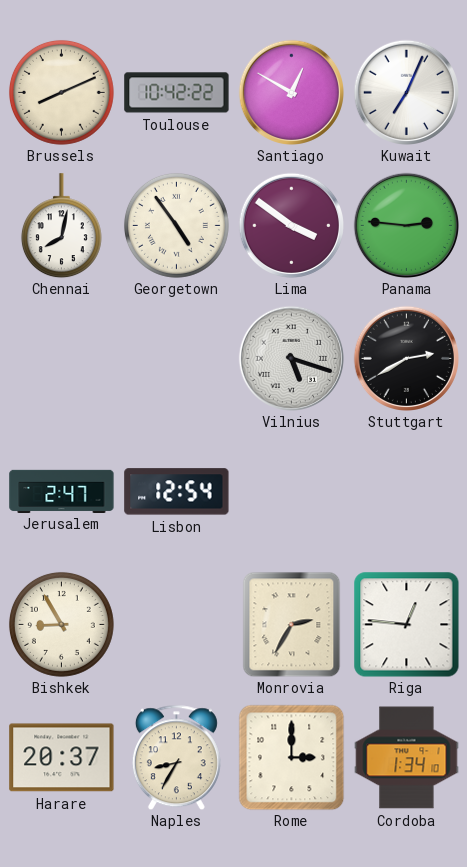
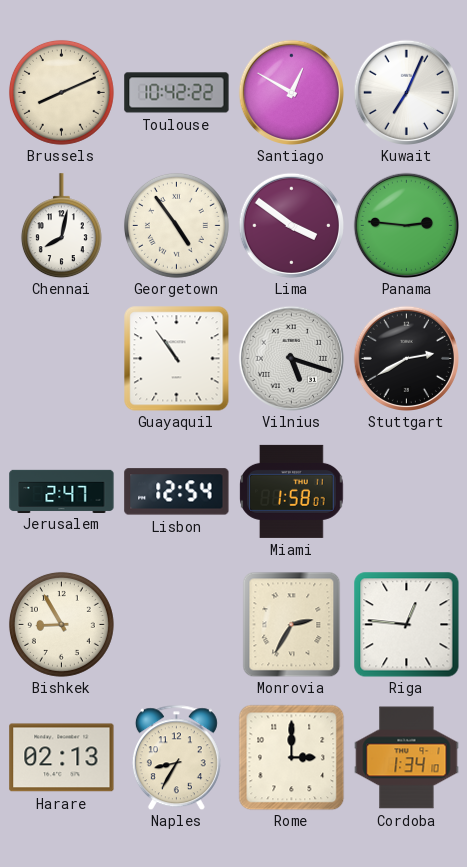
Guayaquil: none -> 10:54
Miami: none -> 1:58
Harare: 20:37 -> 02:13
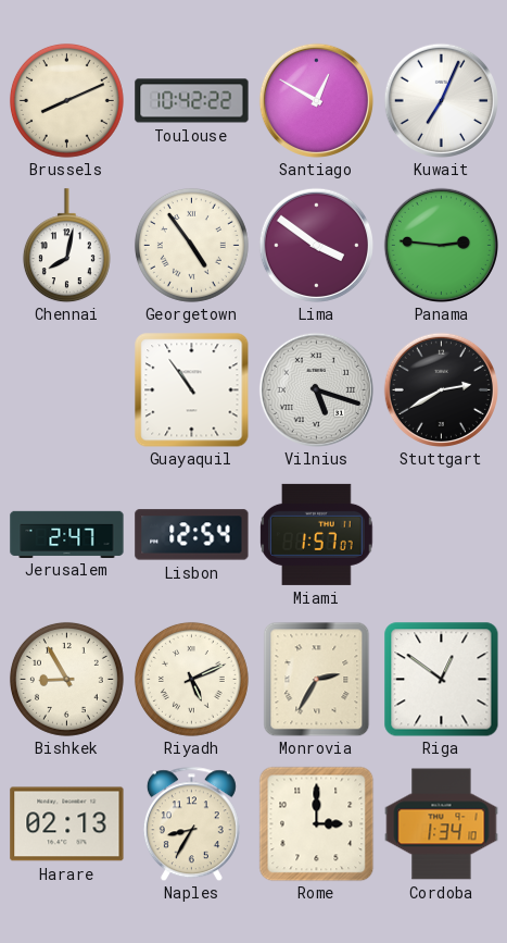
Miami: 1:58 -> 1:57
Riyadh: none -> 5:11
Riga: 12:46 -> 12:51
